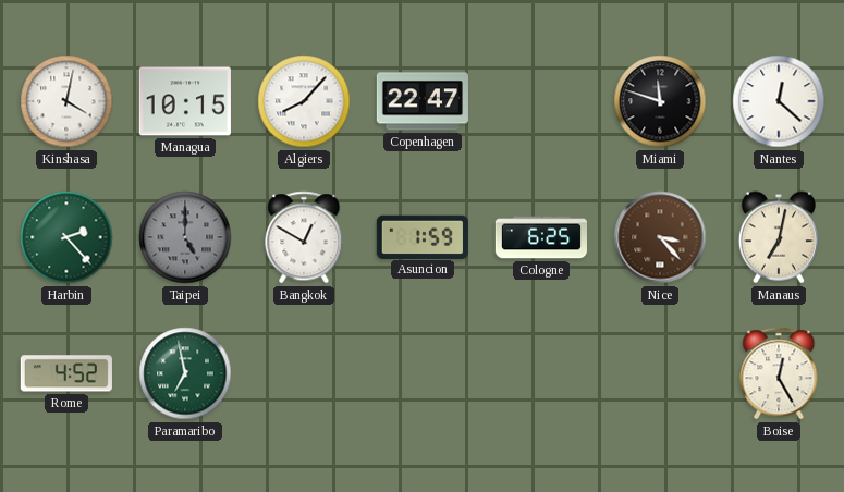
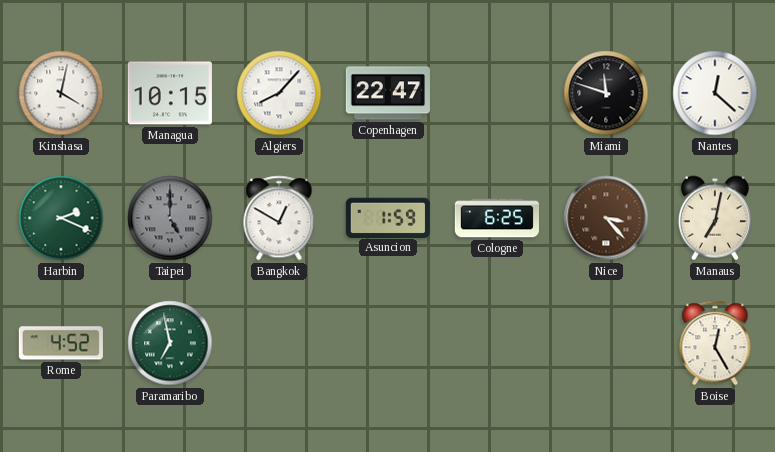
Harbin: 2:23 -> 2:19
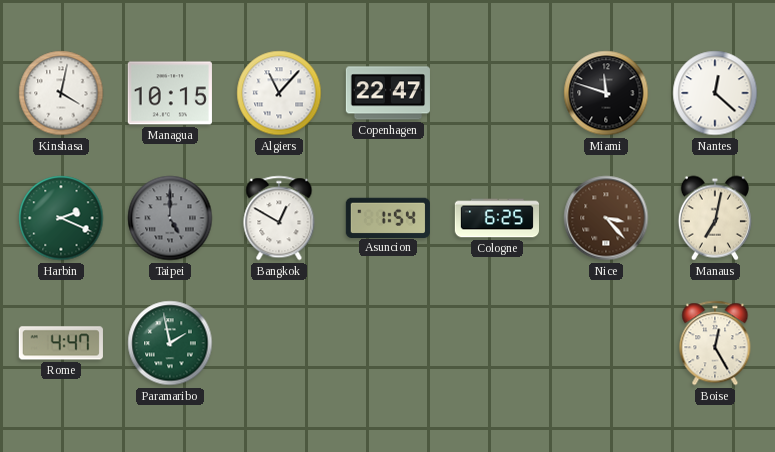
Algiers: 8:07 -> 11:07
Asuncion: 1:59 -> 1:54
Rome: 4:52 -> 4:47
Paramaribo: 6:58 -> 1:58
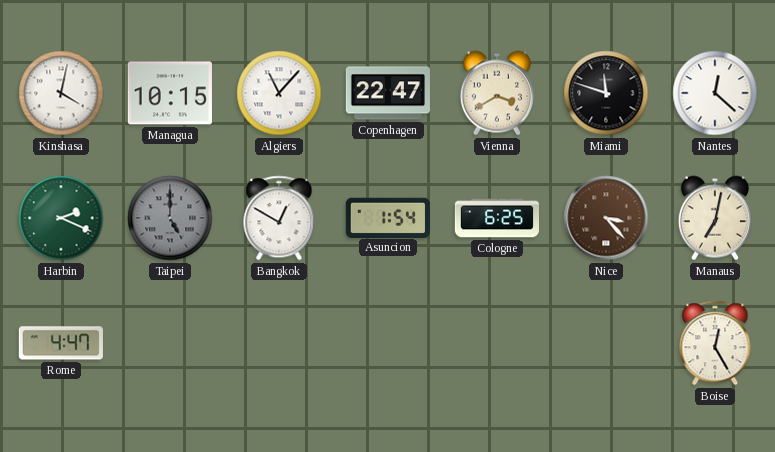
Vienna: none -> 3:40
Paramaribo: 1:58 -> none
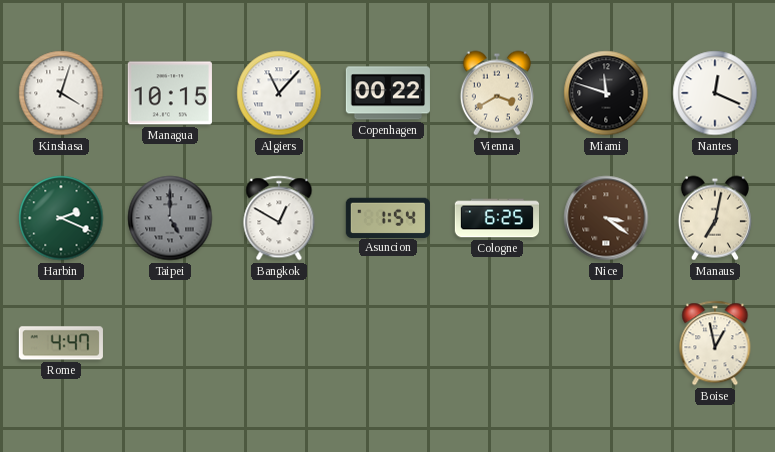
Kinshasa: 4:02 -> 4:03
Copenhagen: 22:47 -> 00:22
Nantes: 12:22 -> 12:19
Nice: 3:23 -> 3:21
Boise: 12:25 -> 12:58
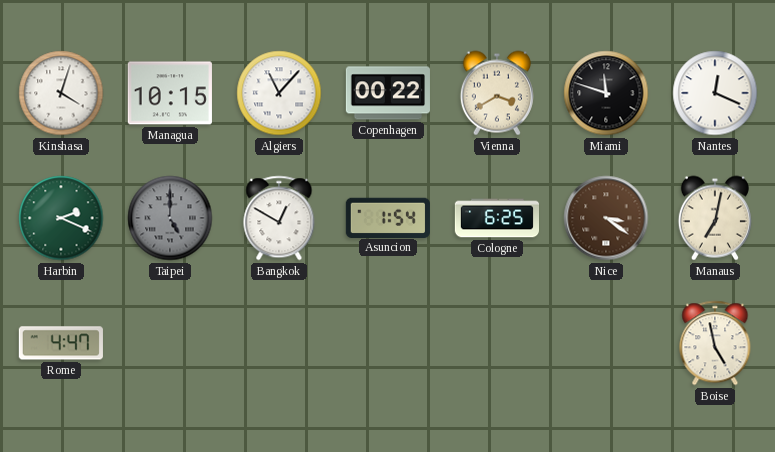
Boise: 12:58 -> 4:58
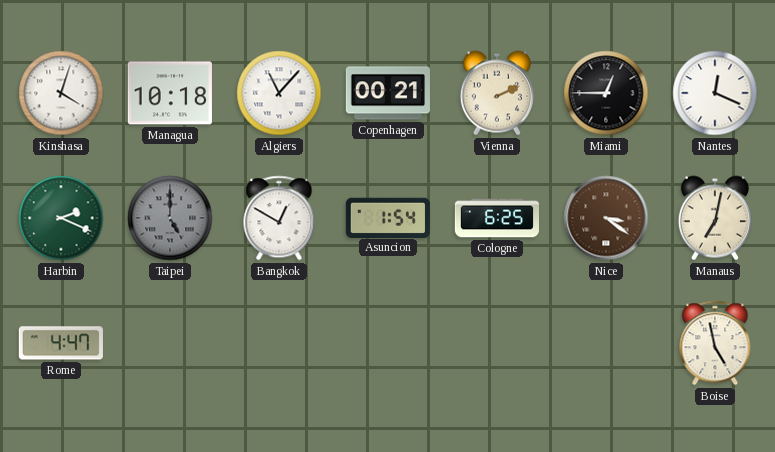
Managua: 10:15 -> 10:18
Copenhagen: 00:22 -> 00:21
Vienna: 3:40 -> 2:11
Miami: 11:48 -> 12:45
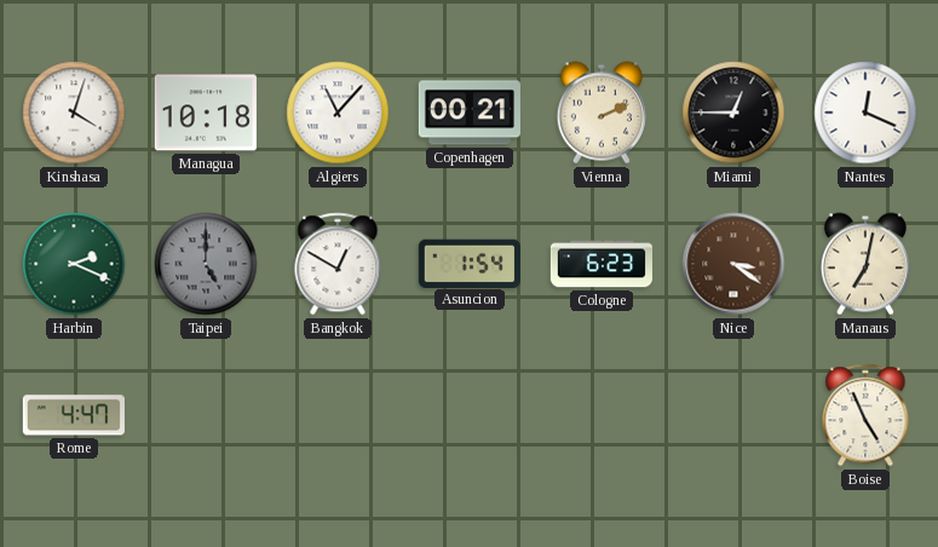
Cologne: 6:25 -> 6:23
Boise: 4:58 -> 4:56
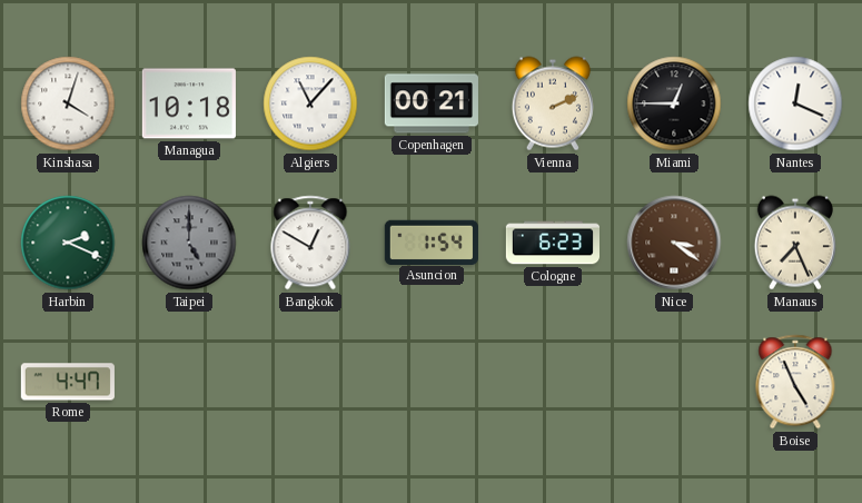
Manaus: 7:02 -> 7:26
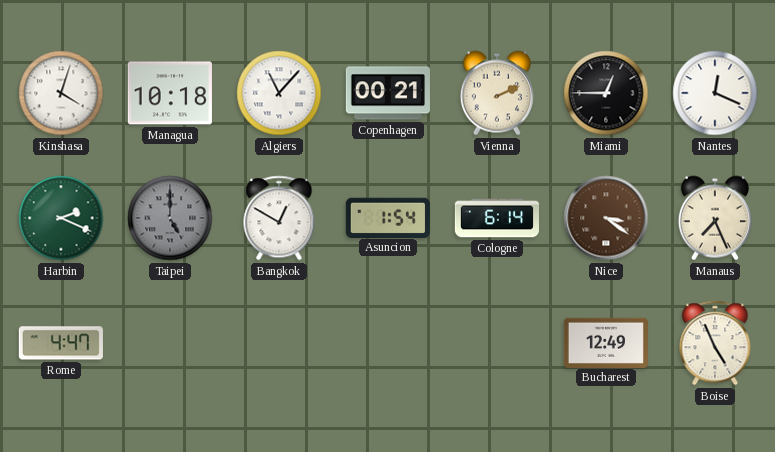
Cologne: 6:23 -> 6:14
Bucharest: none -> 12:49
